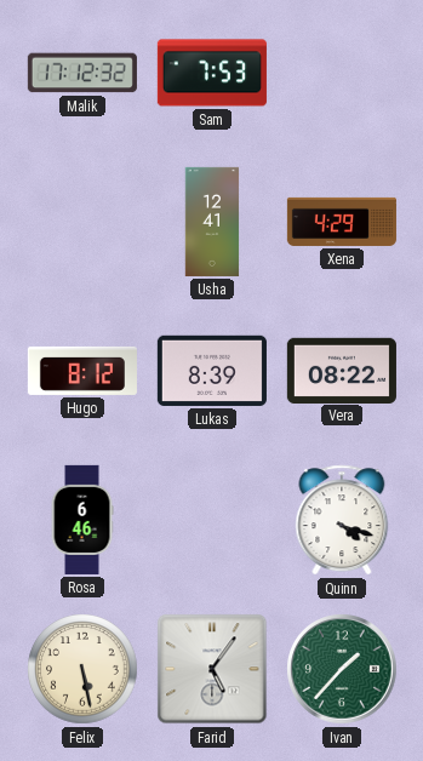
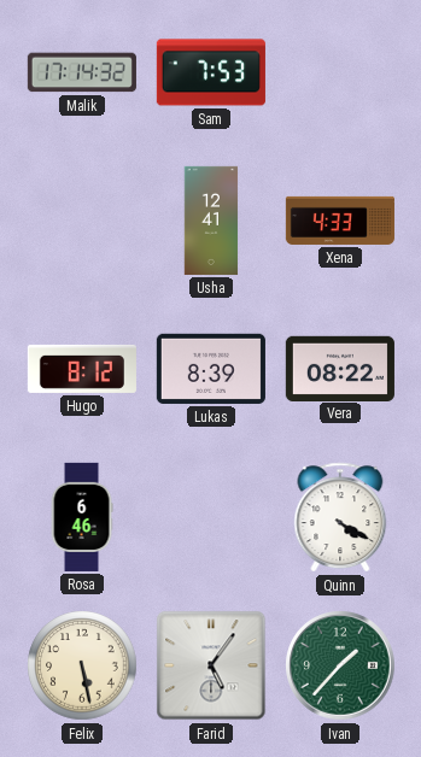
Malik: 17:12 -> 17:14
Xena: 4:29 -> 4:33
Quinn: 4:18 -> 4:20
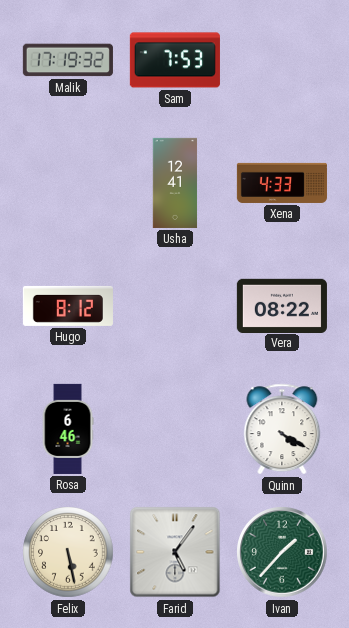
Malik: 17:14 -> 17:19
Lukas: 8:39 -> none
